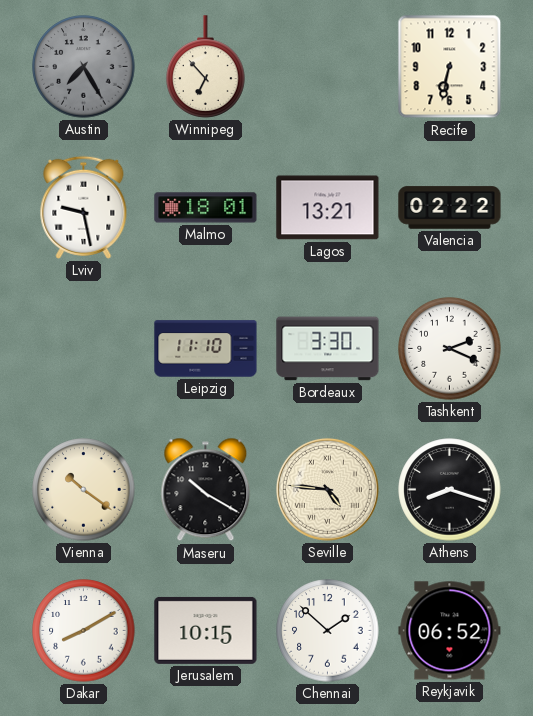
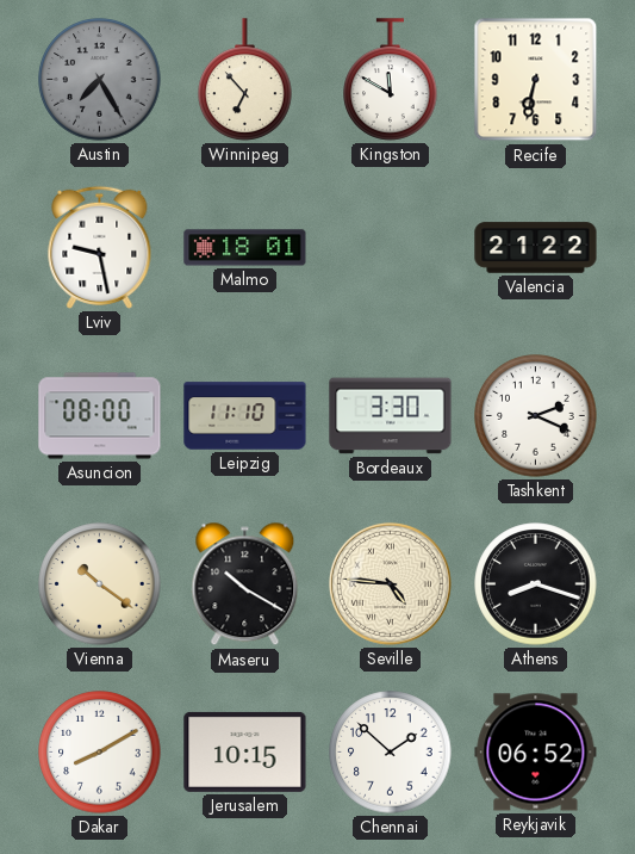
Kingston: none -> 11:50
Lagos: 13:21 -> none
Valencia: 02:22 -> 21:22
Asuncion: none -> 08:00
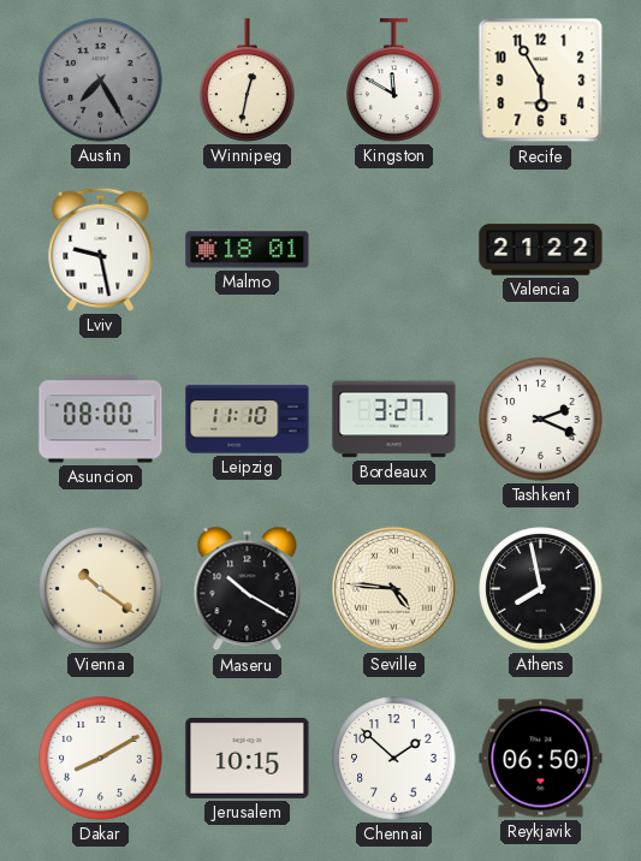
Winnipeg: 6:53 -> 12:32
Recife: 6:32 -> 5:55
Bordeaux: 3:30 -> 3:27
Athens: 8:18 -> 7:58
Reykjavik: 06:52 -> 06:50
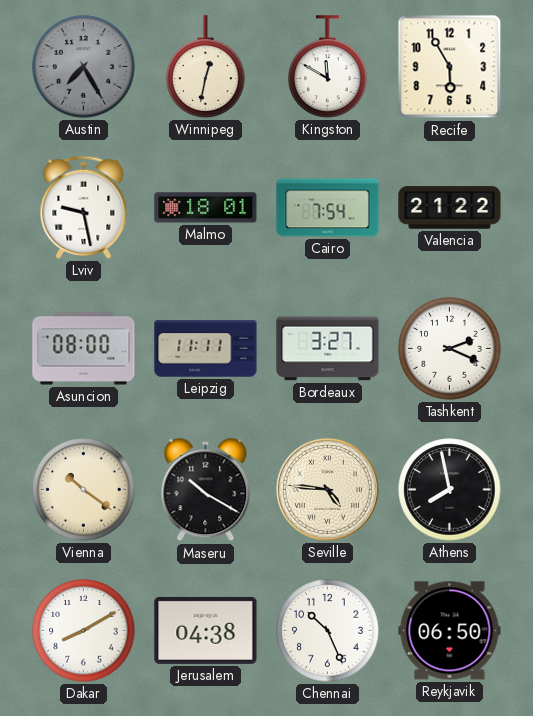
Cairo: none -> 7:54
Leipzig: 11:10 -> 11:11
Jerusalem: 10:15 -> 04:38
Chennai: 1:52 -> 10:26
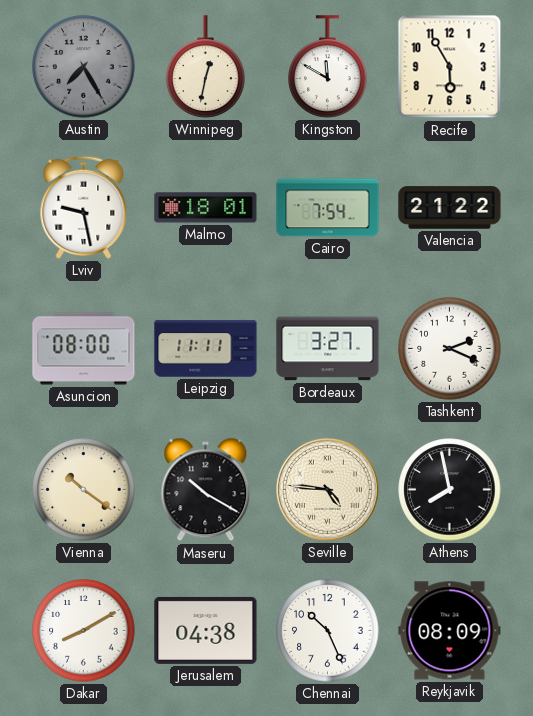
Reykjavik: 06:50 -> 08:09
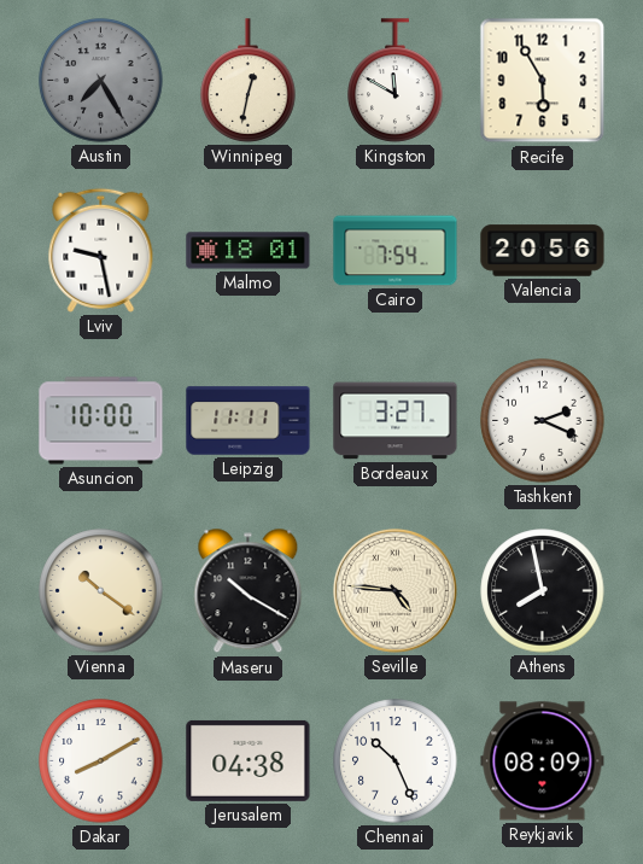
Valencia: 21:22 -> 20:56
Asuncion: 08:00 -> 10:00
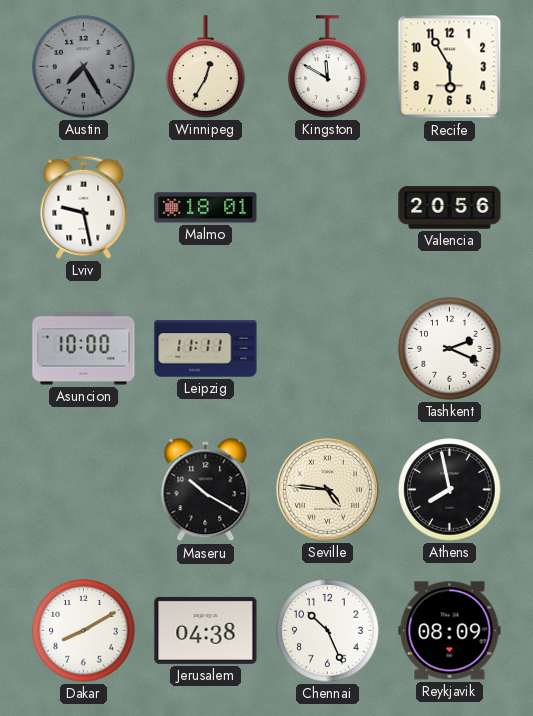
Winnipeg: 12:32 -> 12:35
Cairo: 7:54 -> none
Bordeaux: 3:27 -> none
Vienna: 10:21 -> none
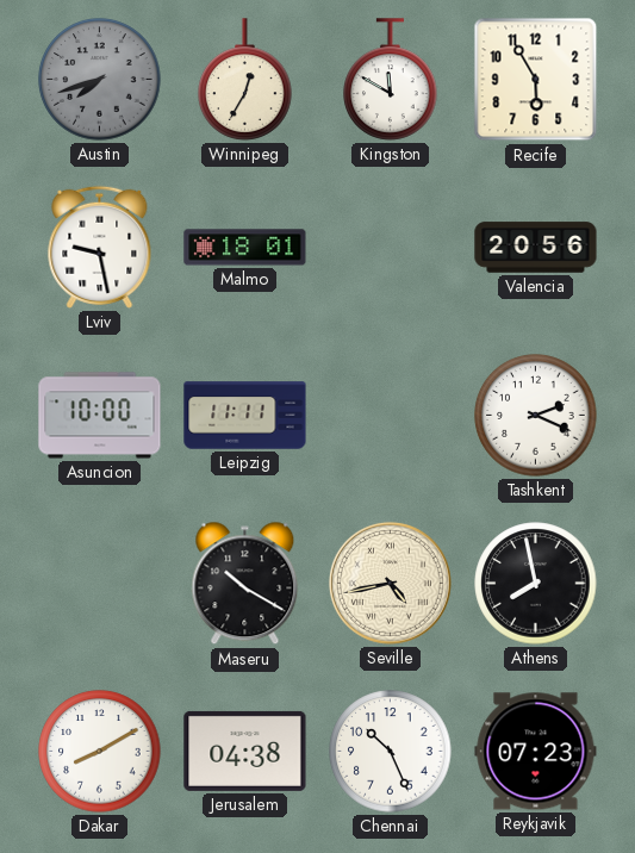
Austin: 7:25 -> 7:42
Seville: 4:46 -> 4:43
Reykjavik: 08:09 -> 07:23
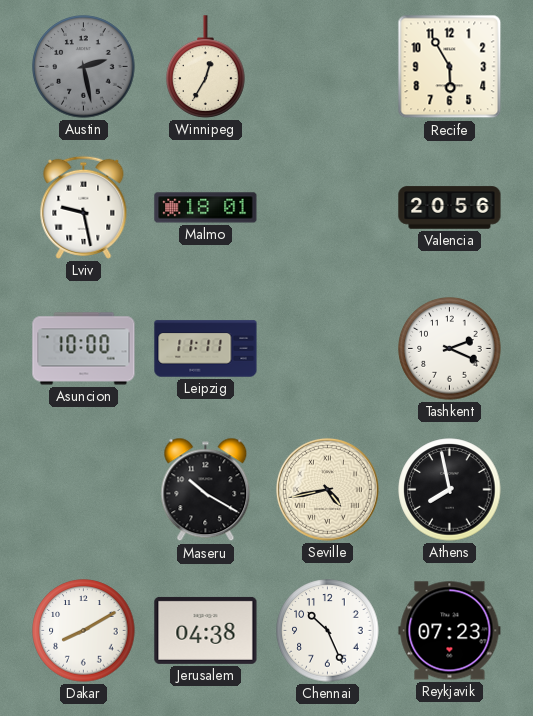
Austin: 7:42 -> 2:28
Kingston: 11:50 -> none
